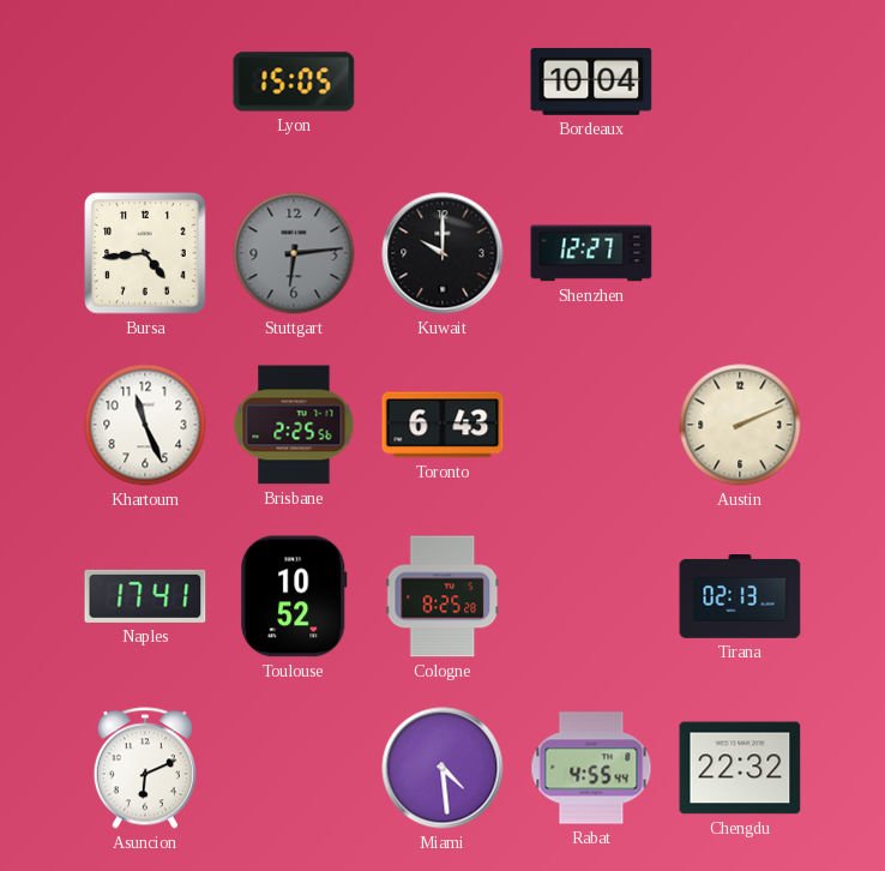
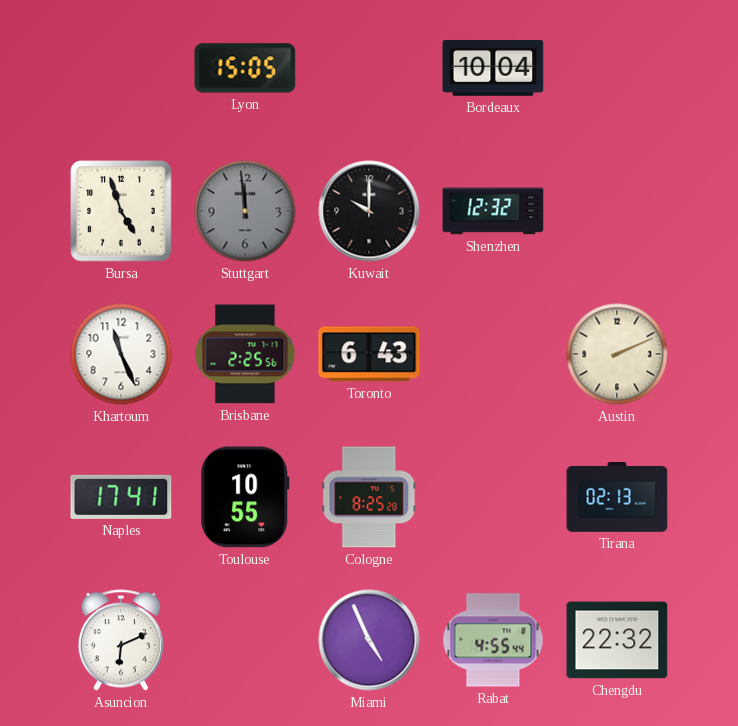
Bursa: 4:44 -> 4:57
Stuttgart: 6:14 -> 11:59
Shenzhen: 12:27 -> 12:32
Toulouse: 10:52 -> 10:55
Miami: 4:29 -> 4:56
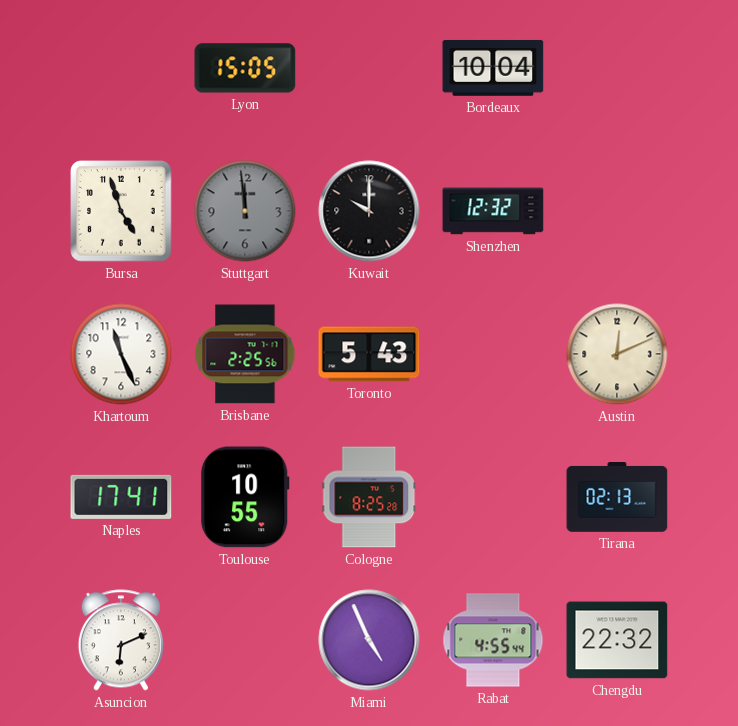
Toronto: 6:43 -> 5:43
Austin: 2:11 -> 12:11
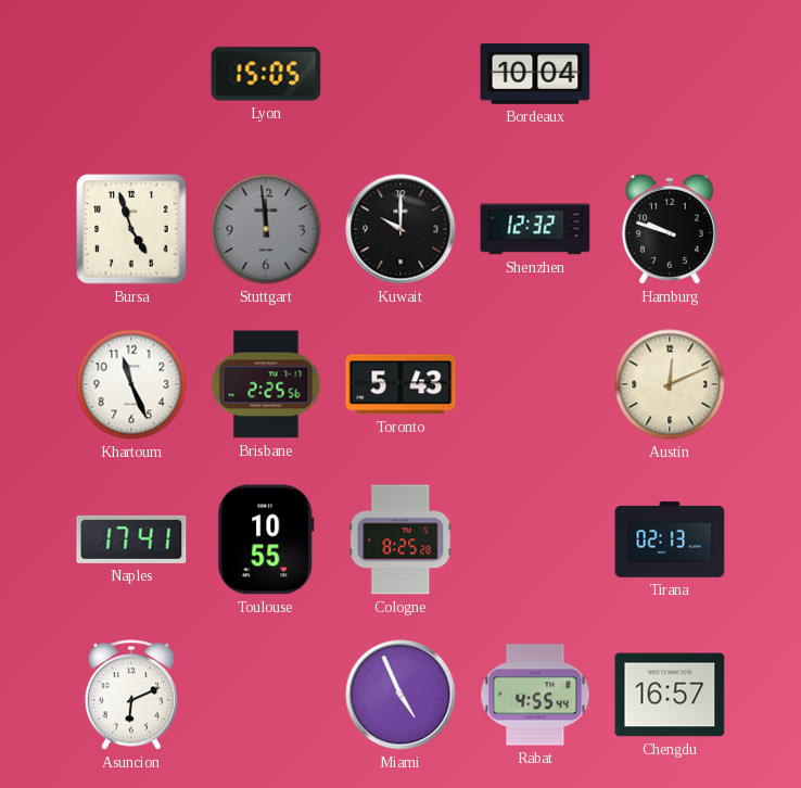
Hamburg: none -> 9:48
Chengdu: 22:32 -> 16:57
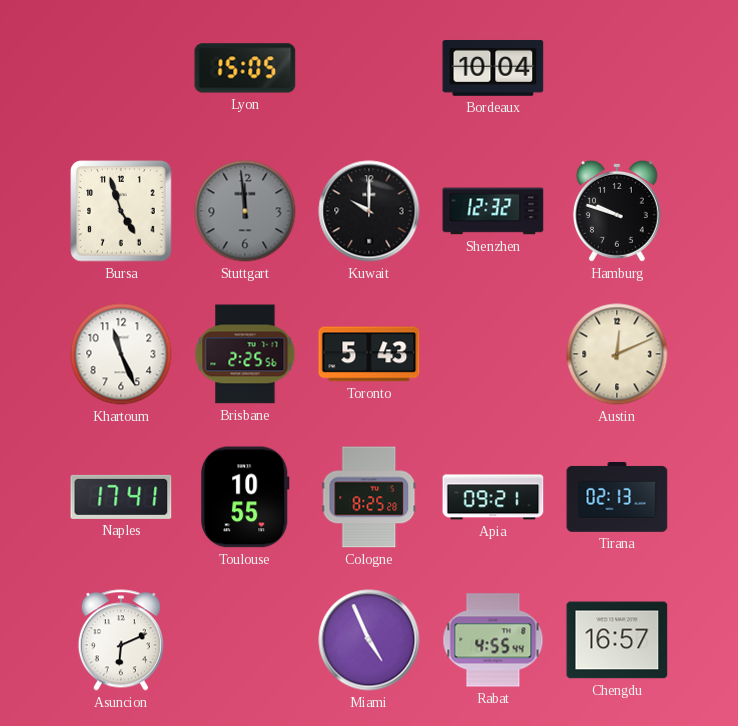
Apia: none -> 09:21
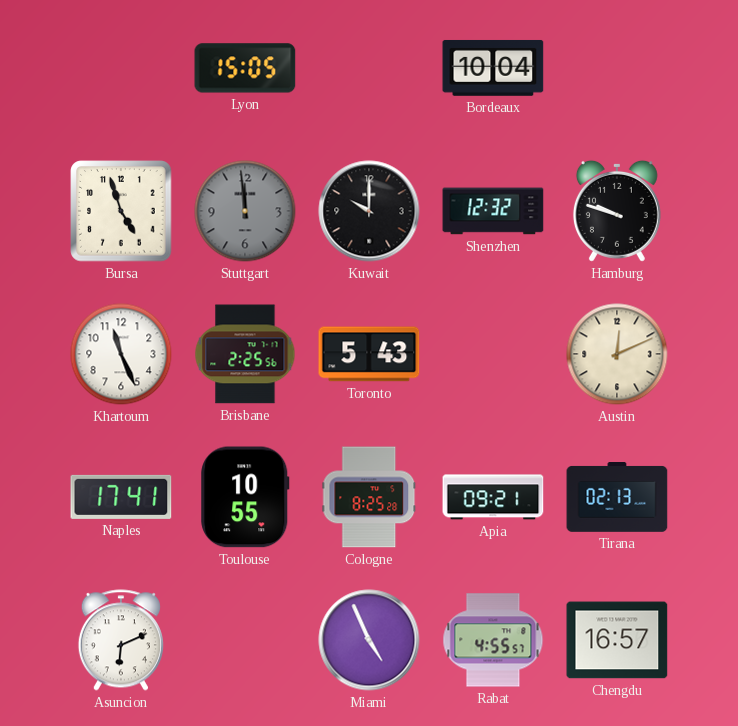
Rabat: 4:55:44 -> 4:55:57
